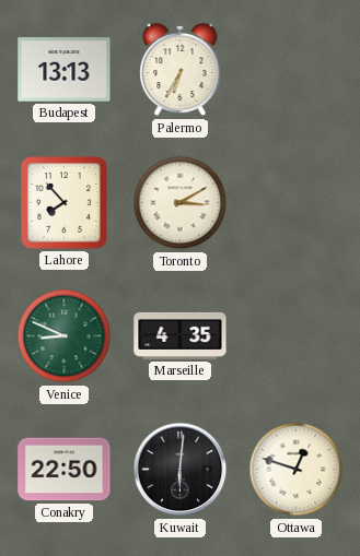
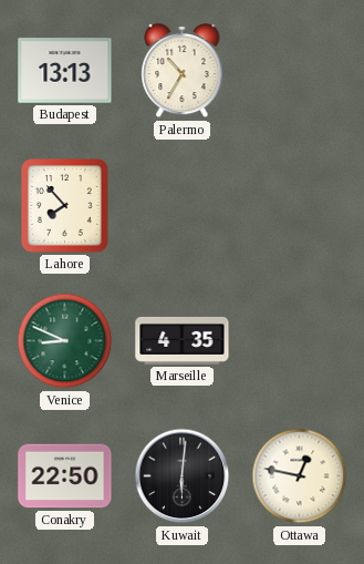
Palermo: 6:35 -> 10:35
Toronto: 3:10 -> none
Ottawa: 12:48 -> 12:47
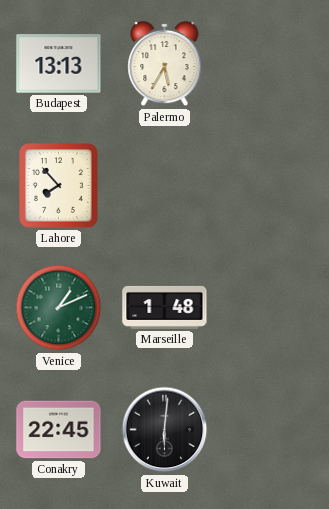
Palermo: 10:35 -> 5:35
Venice: 8:49 -> 1:11
Marseille: 4:35 -> 1:48
Conakry: 22:50 -> 22:45
Ottawa: 12:47 -> none
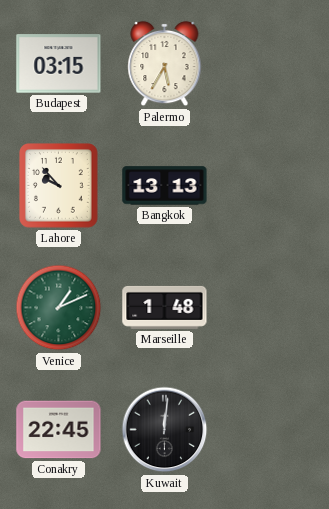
Budapest: 13:13 -> 03:15
Lahore: 7:53 -> 9:53
Bangkok: none -> 13:13
Kuwait: 6:01 -> 12:01
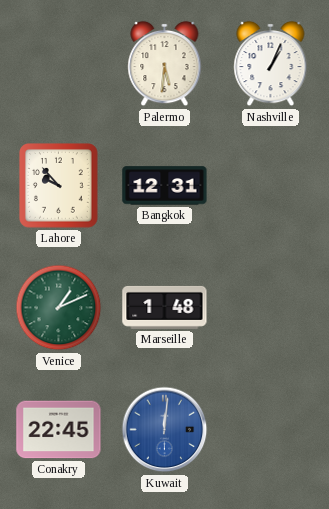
Budapest: 03:15 -> none
Palermo: 5:35 -> 5:31
Nashville: none -> 1:04
Bangkok: 13:13 -> 12:31
Kuwait dial: black -> blue
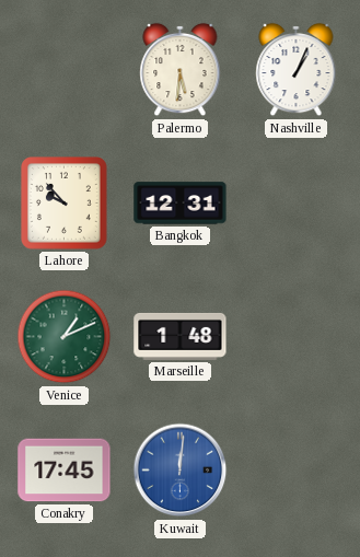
Conakry: 22:45 -> 17:45
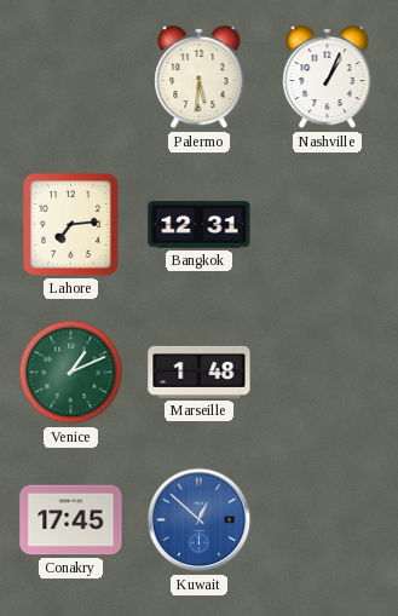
Lahore: 9:53 -> 7:14
Kuwait: 12:01 -> 12:52
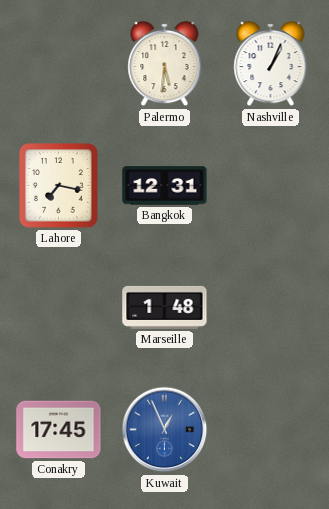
Lahore: 7:14 -> 7:17
Venice: 1:11 -> none
Kuwait: 12:52 -> 12:56
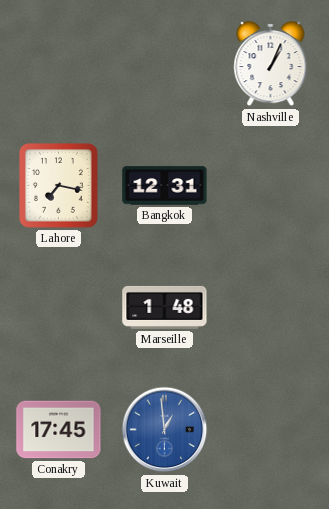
Palermo: 5:31 -> none
Kuwait: 12:56 -> 12:59
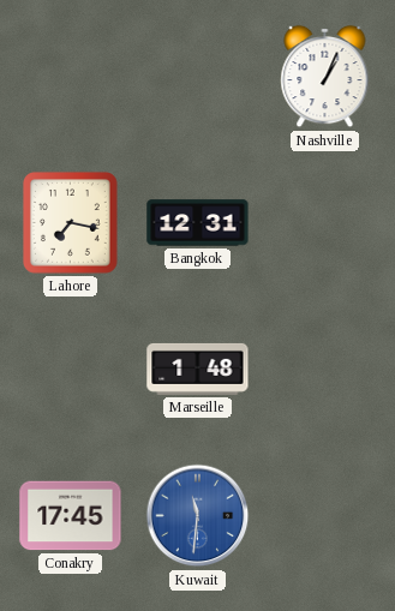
Kuwait: 12:59 -> 11:31
